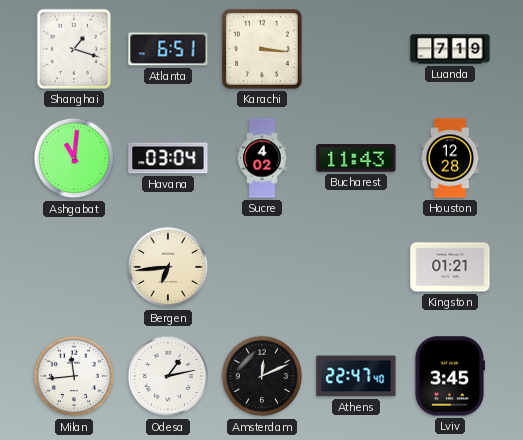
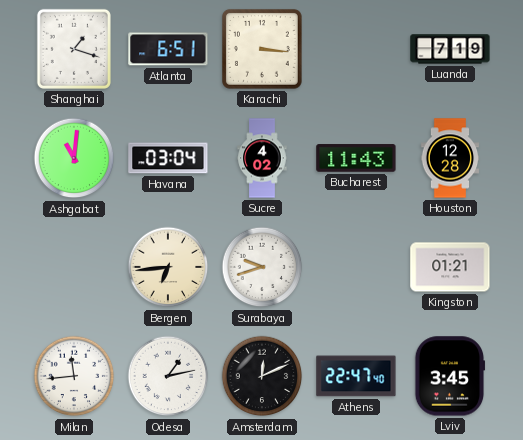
Surabaya: none -> 9:42
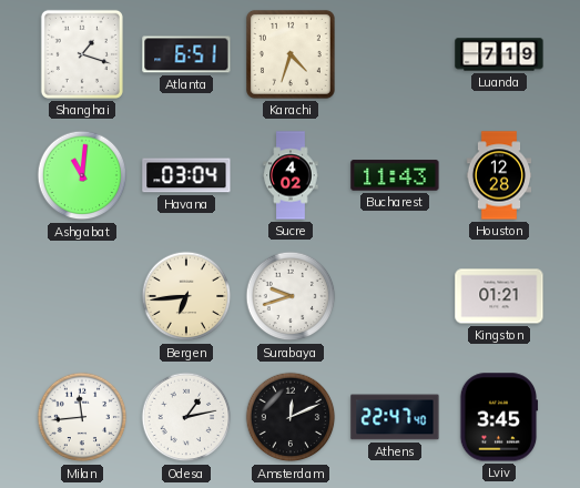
Karachi: 3:16 -> 4:33
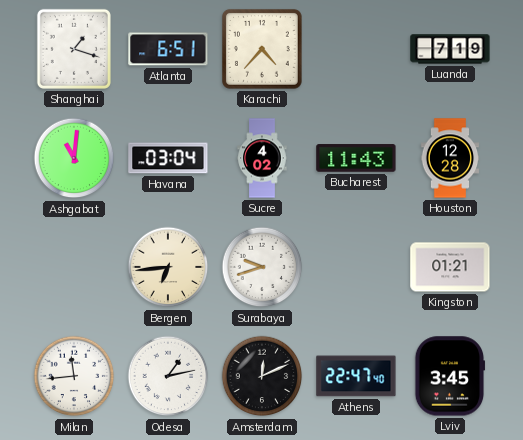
Karachi: 4:33 -> 4:37
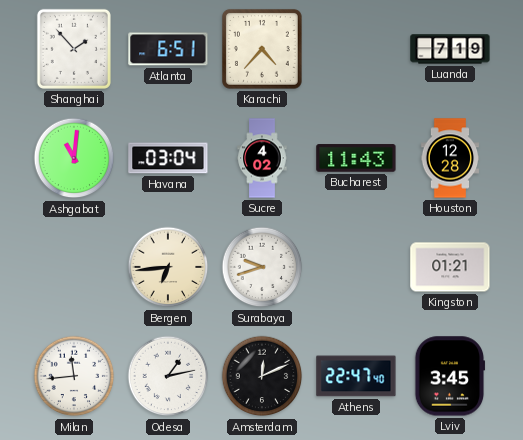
Shanghai: 1:18 -> 1:53
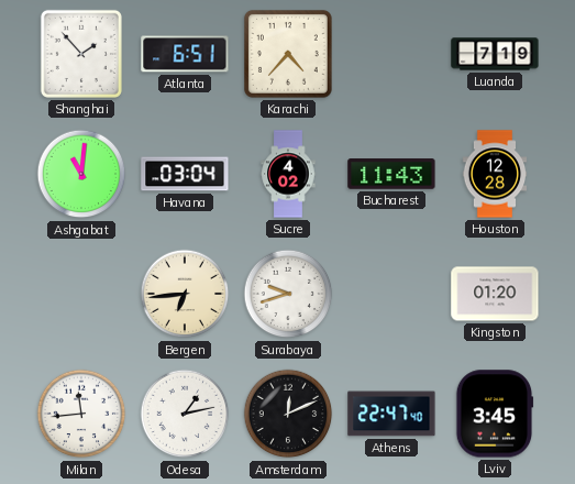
Kingston: 01:21 -> 01:20
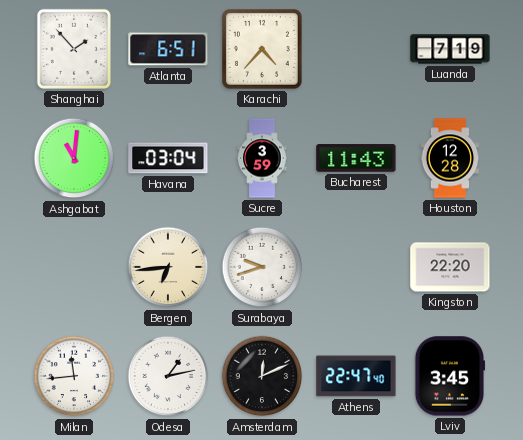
Sucre: 4:02 -> 3:59
Kingston: 01:20 -> 22:20
